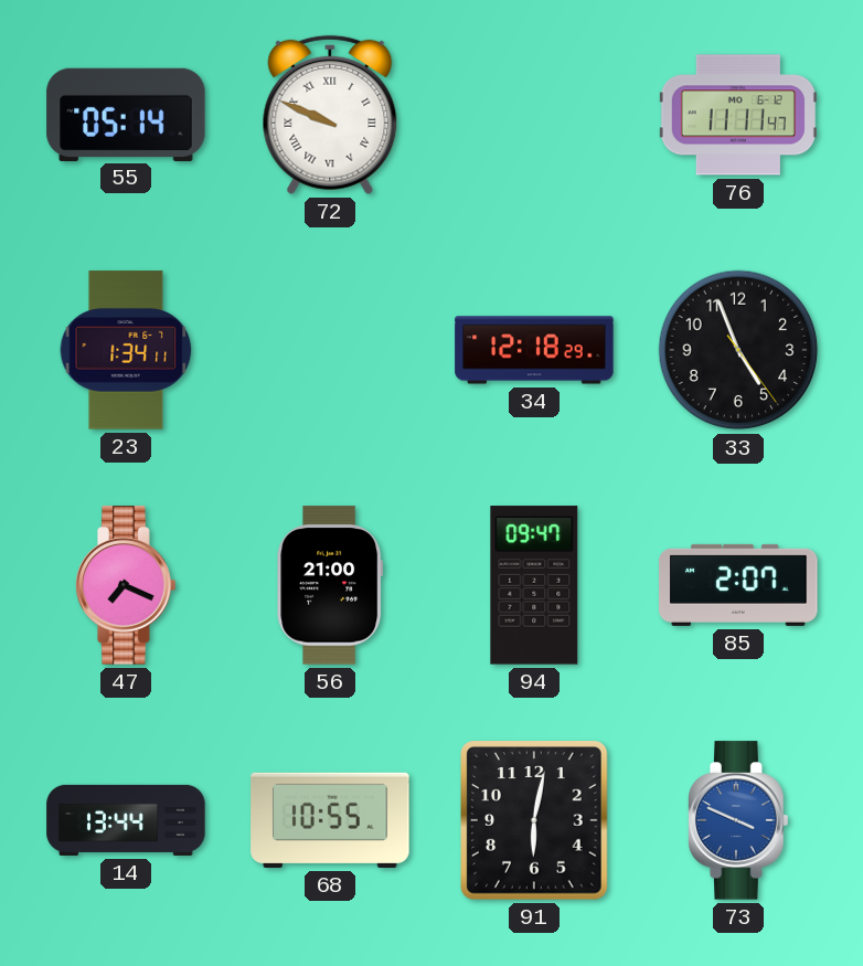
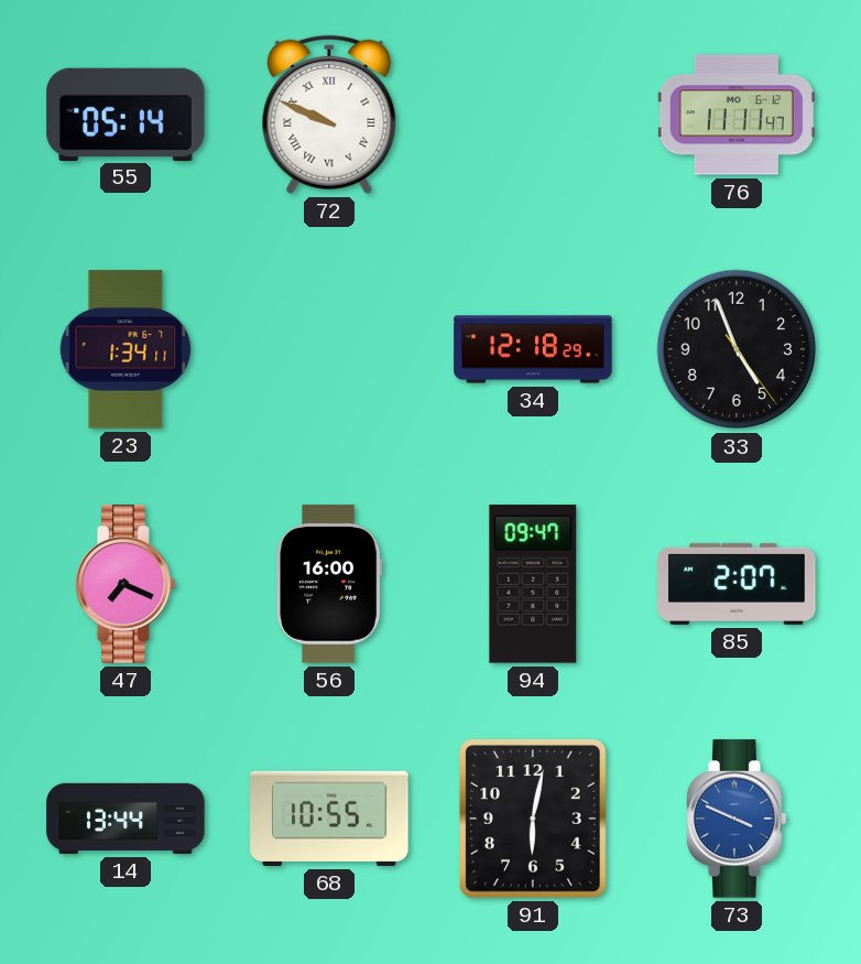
56: 21:00 -> 16:00
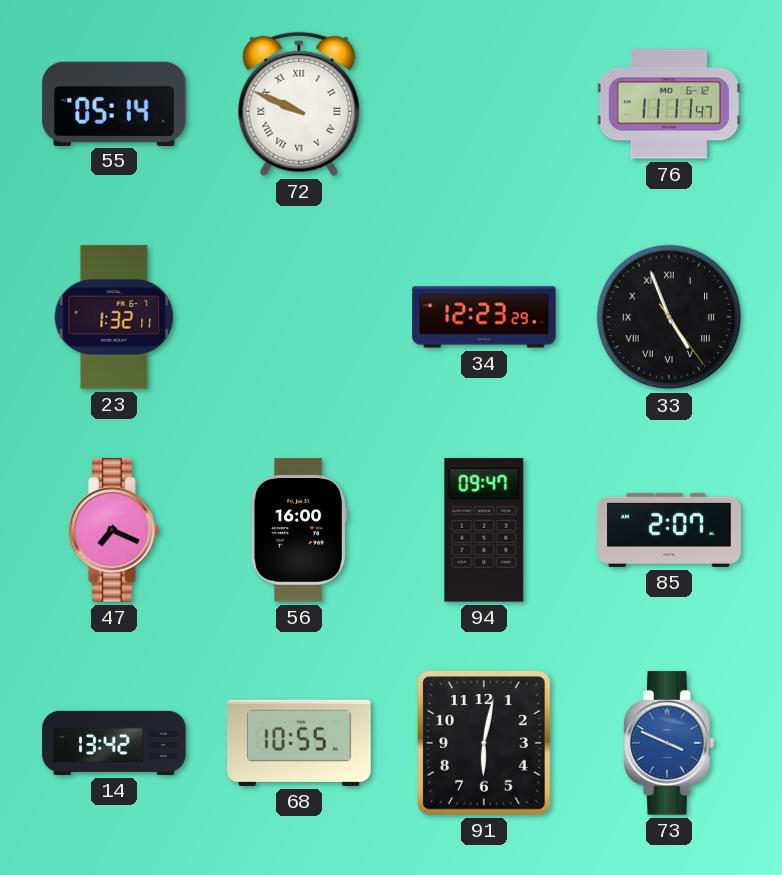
23: 1:34 -> 1:32
34: 12:18 -> 12:23
33 numerals: Arabic -> Roman
14: 13:44 -> 13:42
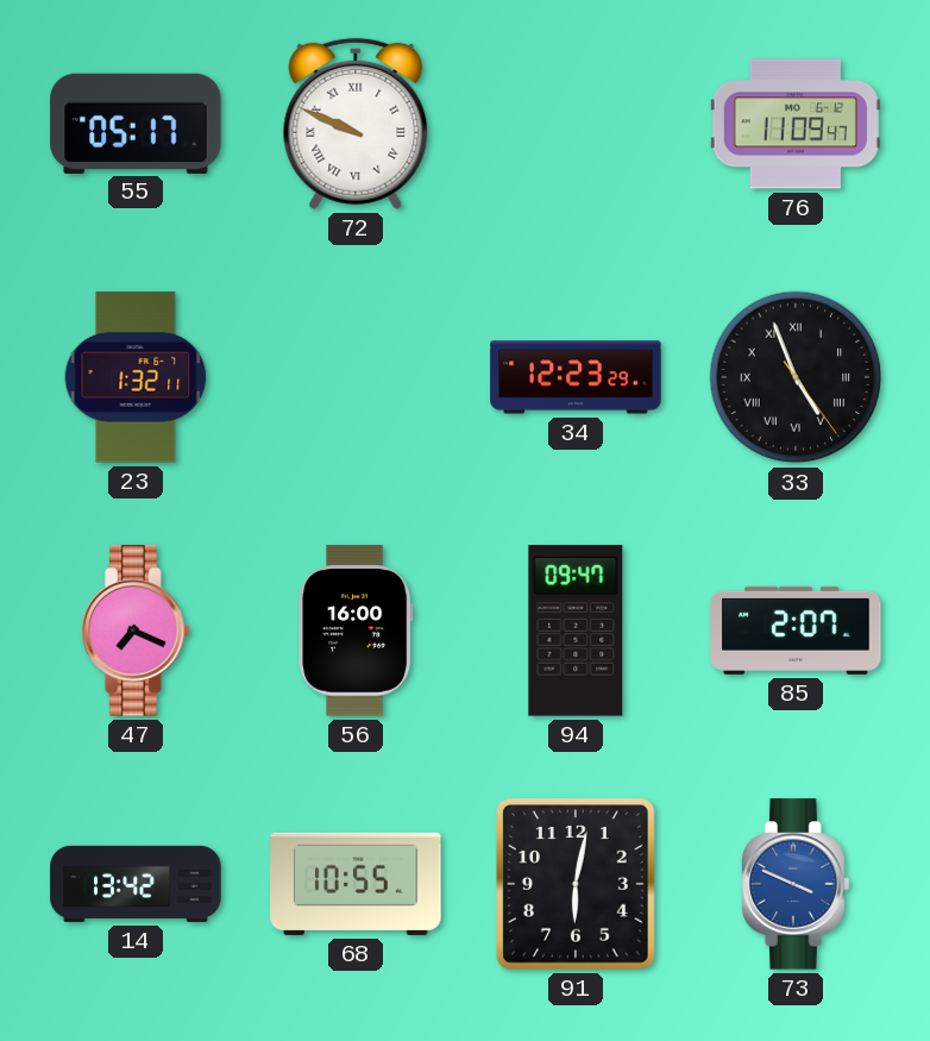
55: 05:14 -> 05:17
76: 11:11 -> 11:09
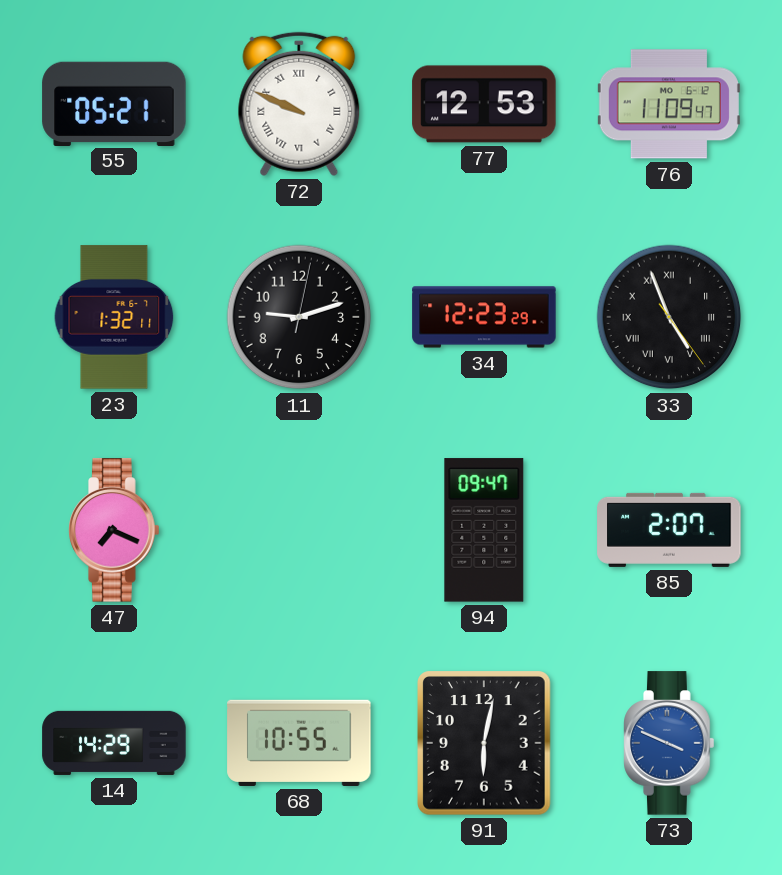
55: 05:17 -> 05:21
77: none -> 12:53
11: none -> 9:12
56: 16:00 -> none
14: 13:42 -> 14:29
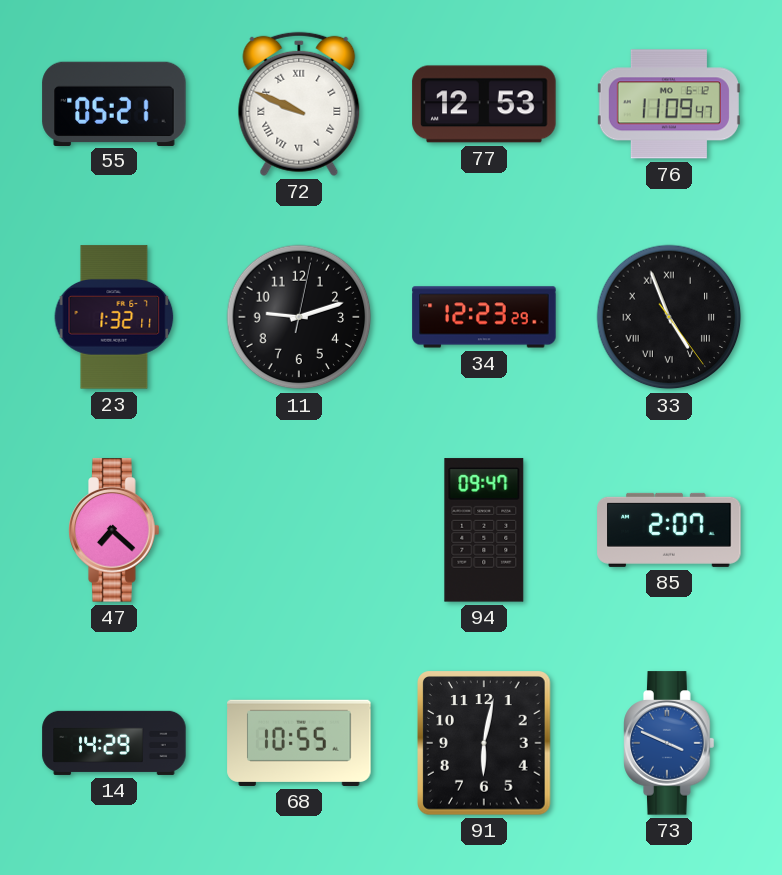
47: 7:19 -> 7:22
